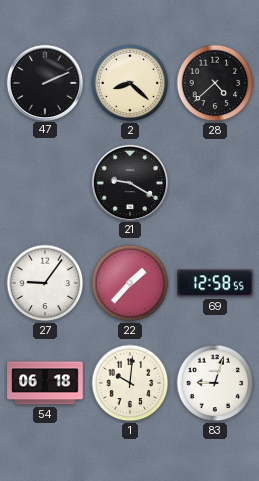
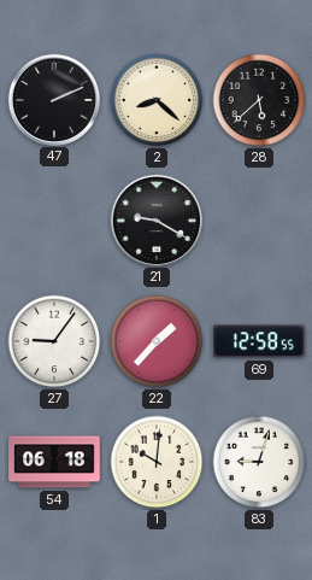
28: 4:38 -> 5:38
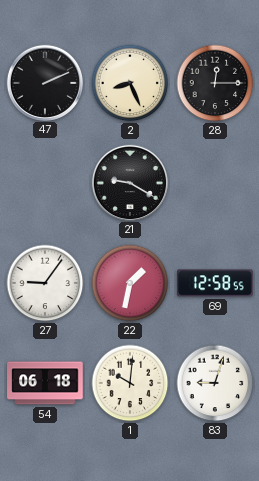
2: 8:22 -> 8:26
28: 5:38 -> 12:15
22: 1:37 -> 1:32
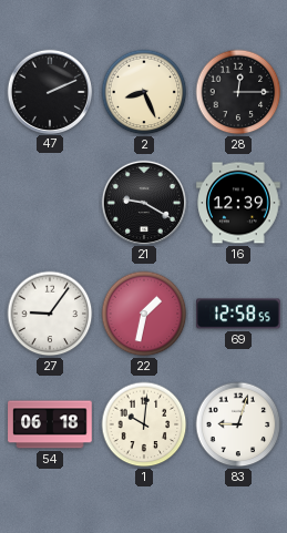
16: none -> 12:39
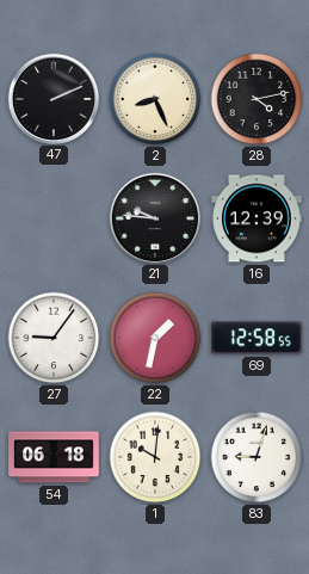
28: 12:15 -> 4:13
21: 9:20 -> 9:46
